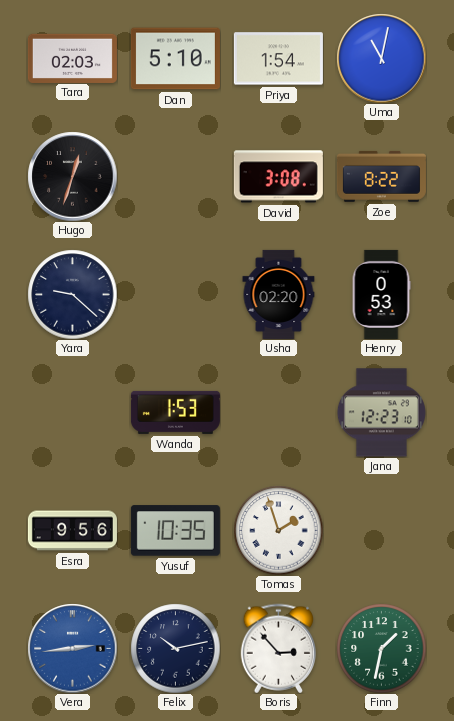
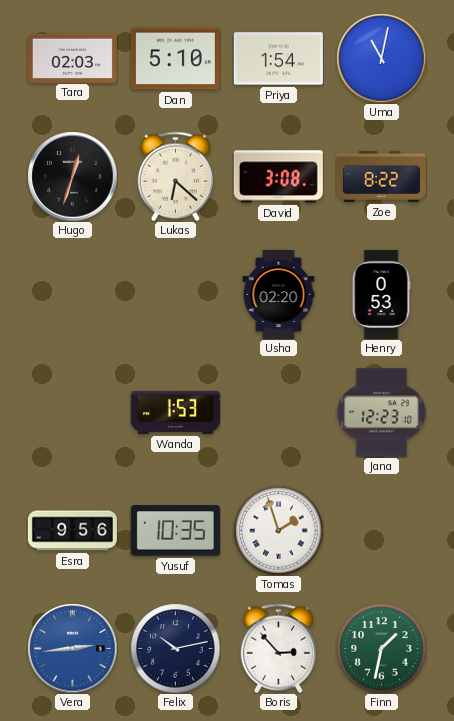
Lukas: none -> 6:22
Yara: 9:22 -> none
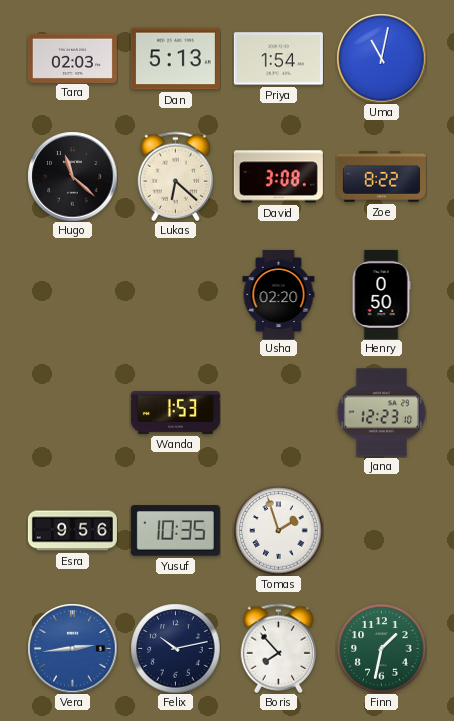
Dan: 5:10 -> 5:13
Hugo: 12:33 -> 11:22
Henry: 0:53 -> 0:50
Boris: 2:53 -> 7:53
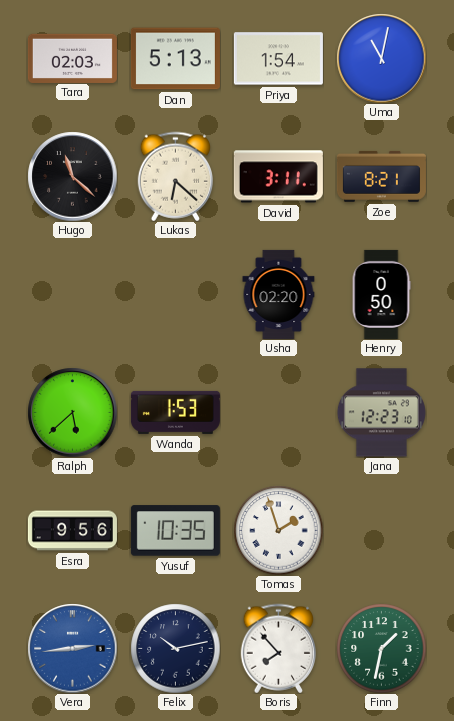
David: 3:08 -> 3:11
Zoe: 8:22 -> 8:21
Ralph: none -> 5:38
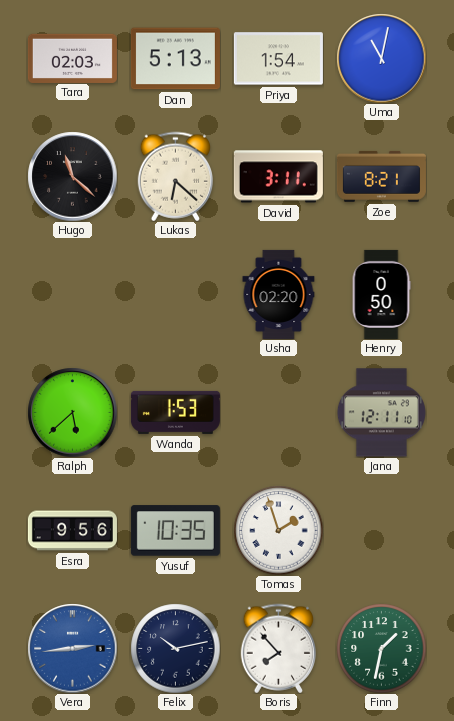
Jana: 12:23 -> 12:11
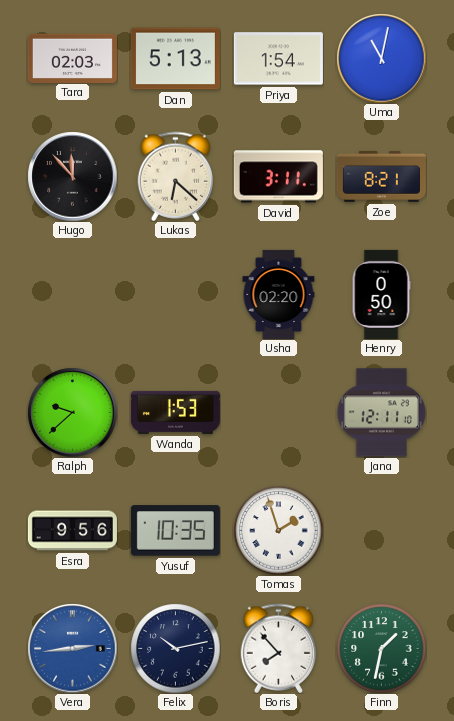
Hugo: 11:22 -> 11:53
Ralph: 5:38 -> 9:38
